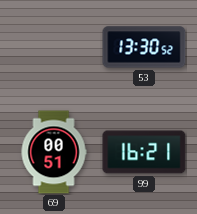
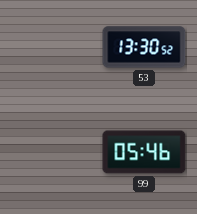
69: 00:51 -> none
99: 16:21 -> 05:46
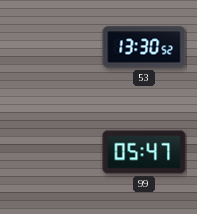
99: 05:46 -> 05:47
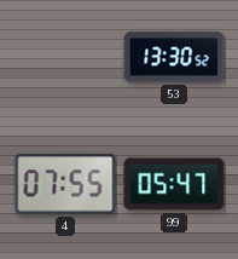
4: none -> 07:55
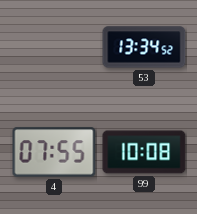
53: 13:30 -> 13:34
99: 05:47 -> 10:08
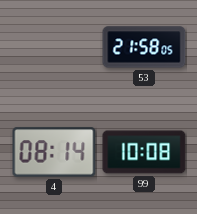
53: 13:34 -> 21:58
4: 07:55 -> 08:14
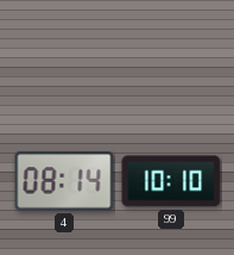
53: 21:58 -> none
99: 10:08 -> 10:10
